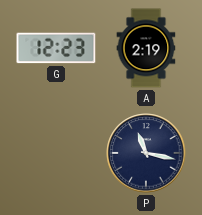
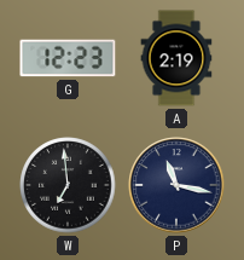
W: none -> 6:59
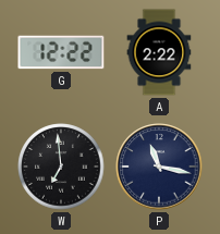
G: 12:23 -> 12:22
A: 2:19 -> 2:22
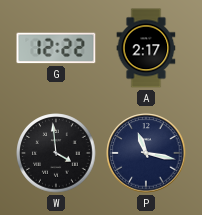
A: 2:22 -> 2:17
W: 6:59 -> 3:59
